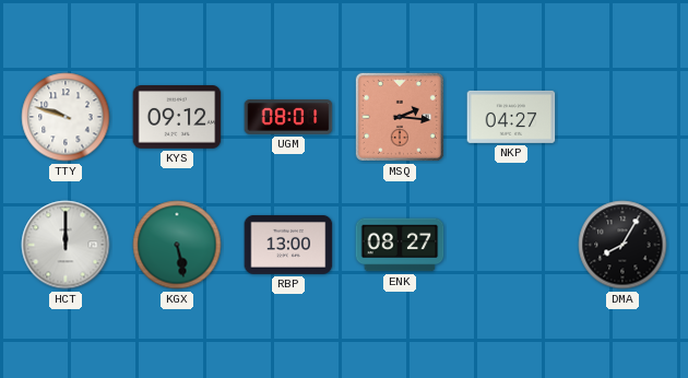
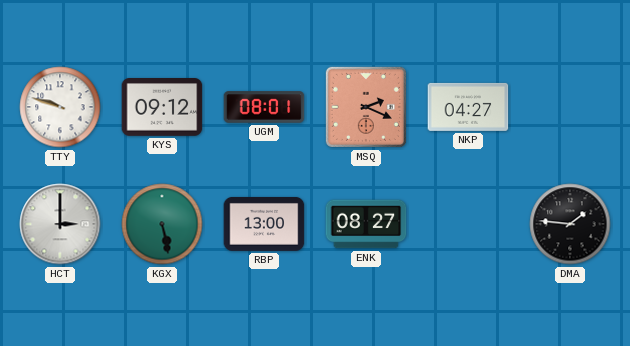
MSQ: 2:16 -> 2:19
HCT: 12:00 -> 3:00
DMA: 8:05 -> 1:46
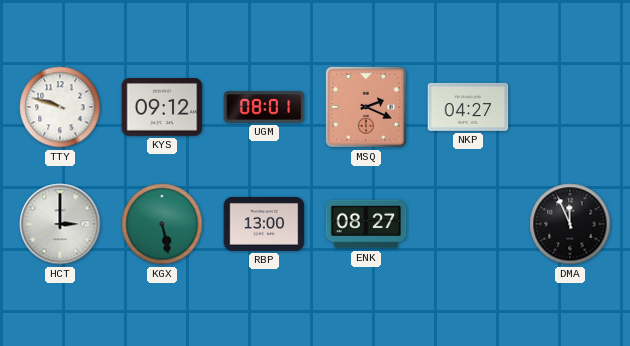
DMA: 1:46 -> 11:56
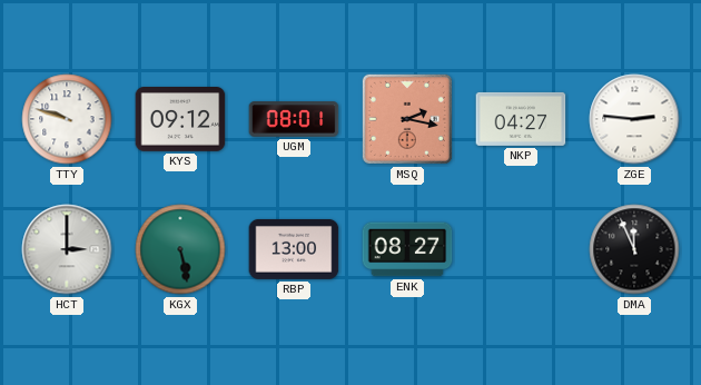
MSQ: 2:19 -> 2:17
ZGE: none -> 2:46
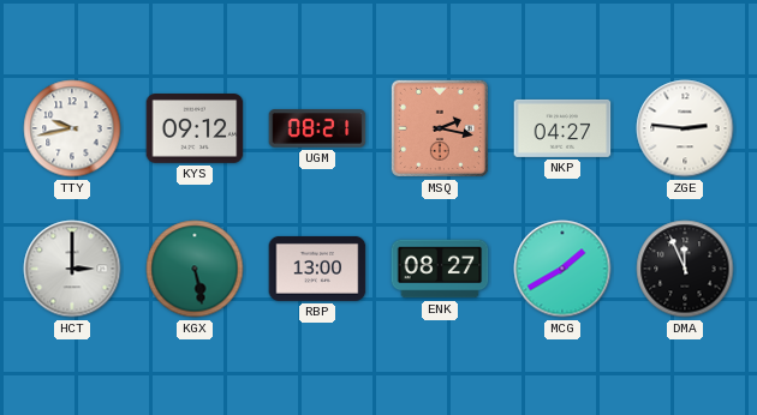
TTY: 9:48 -> 9:43
UGM: 08:01 -> 08:21
MCG: none -> 1:40
